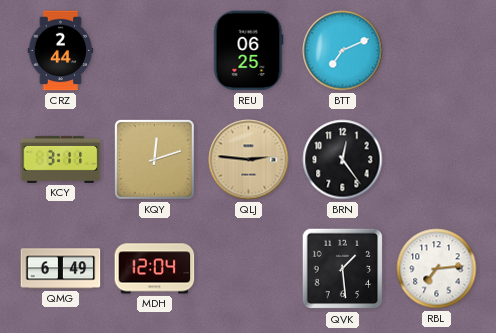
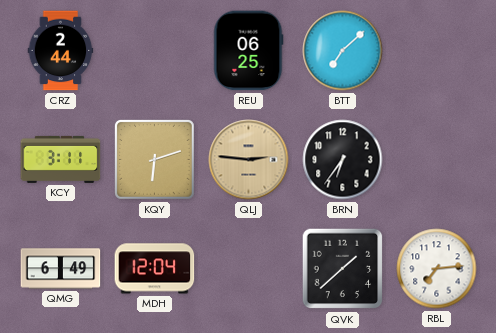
BTT: 7:11 -> 7:08
KQY: 12:12 -> 6:12
BRN: 12:24 -> 6:36
QVK: 1:29 -> 1:38
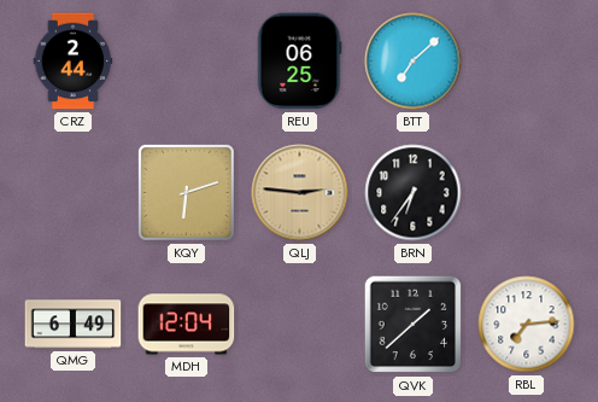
KCY: 3:11 -> none
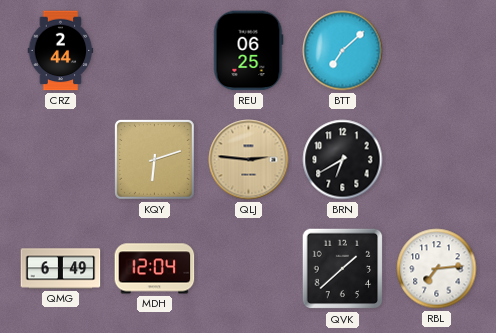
BRN: 6:36 -> 6:40
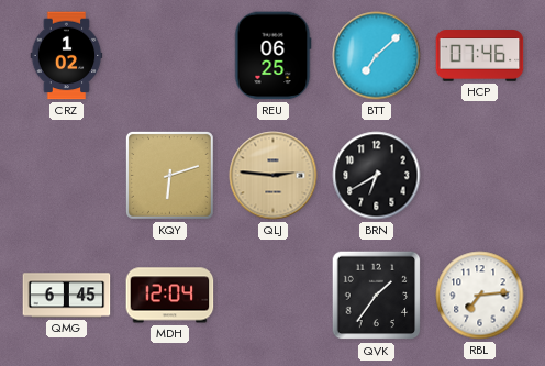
CRZ: 2:44 -> 1:02
HCP: none -> 07:46
QMG: 6:49 -> 6:45
QVK: 1:38 -> 1:36
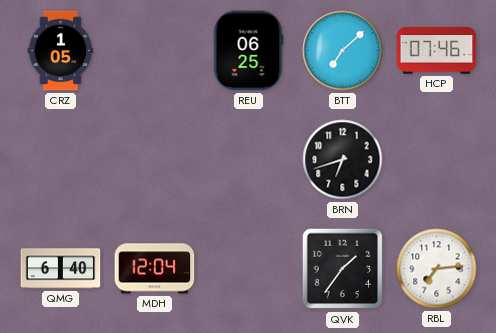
CRZ: 1:02 -> 1:05
KQY: 6:12 -> none
QLJ: 2:46 -> none
BRN: 6:40 -> 6:42
QMG: 6:45 -> 6:40
